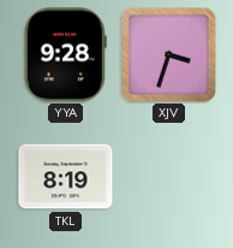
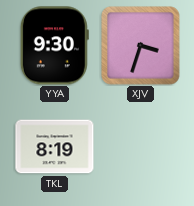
YYA: 9:28 -> 9:30
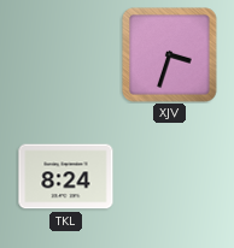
YYA: 9:30 -> none
TKL: 8:19 -> 8:24
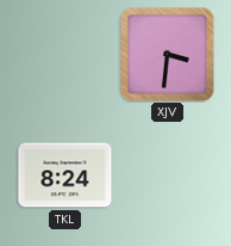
XJV: 3:33 -> 3:31
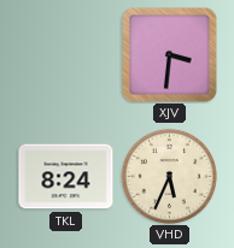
VHD: none -> 5:34
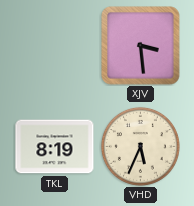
XJV: 3:31 -> 3:29
TKL: 8:24 -> 8:19
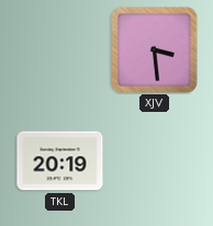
TKL: 8:19 -> 20:19
VHD: 5:34 -> none
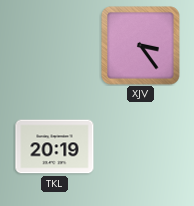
XJV: 3:29 -> 3:24
